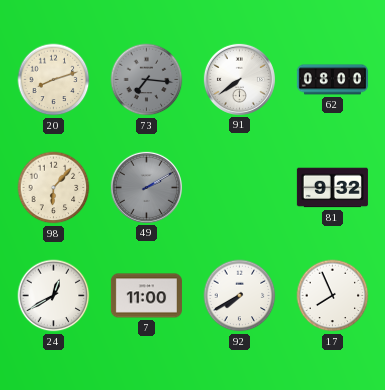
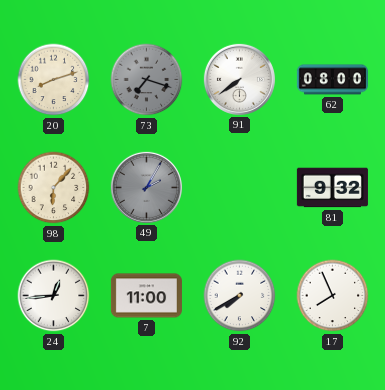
73: 7:16 -> 7:18
49: 2:10 -> 2:05
24: 12:40 -> 12:44
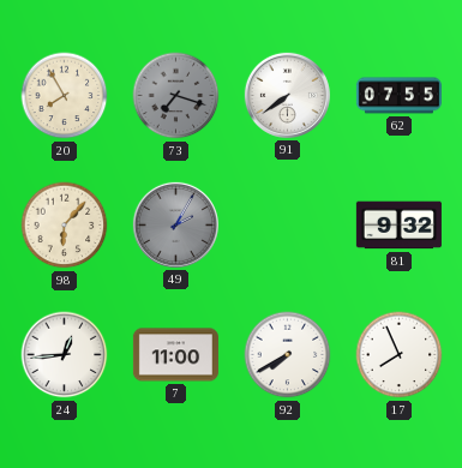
20: 8:12 -> 7:55
62: 08:00 -> 07:55
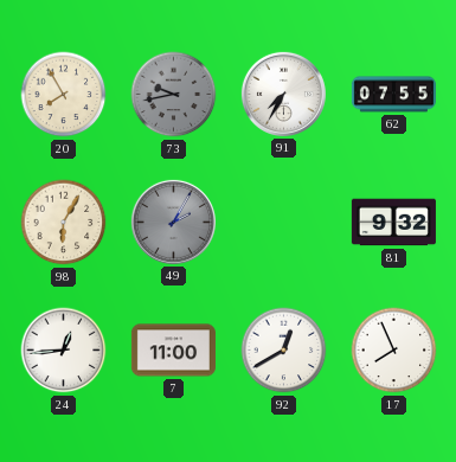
73: 7:18 -> 9:43
91: 7:39 -> 7:35
98: 6:07 -> 6:05
92: 7:40 -> 12:40
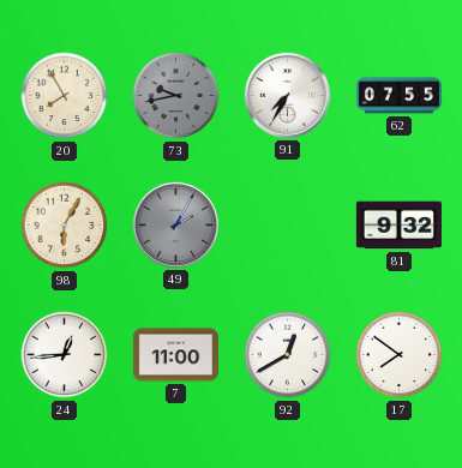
17: 7:56 -> 7:51
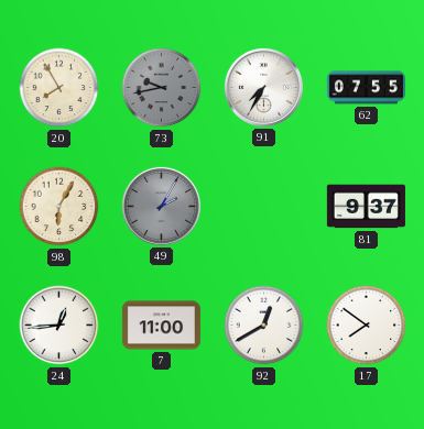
81: 9:32 -> 9:37
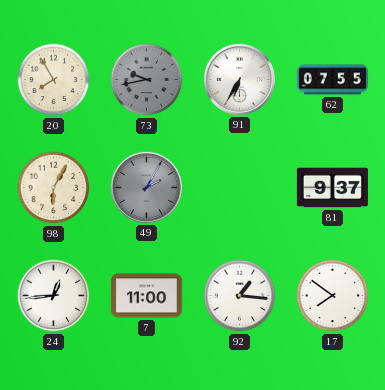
91: 7:35 -> 6:35
92: 12:40 -> 1:16
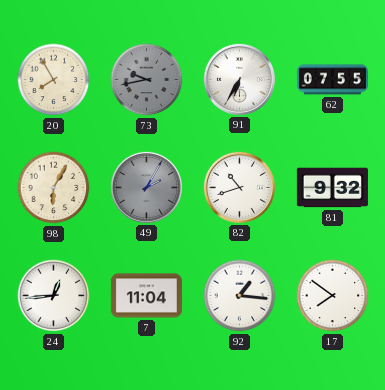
82: none -> 10:42
81: 9:37 -> 9:32
7: 11:00 -> 11:04
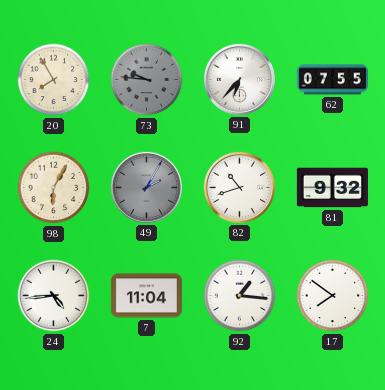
73: 9:43 -> 9:46
91: 6:35 -> 6:37
24: 12:44 -> 4:44
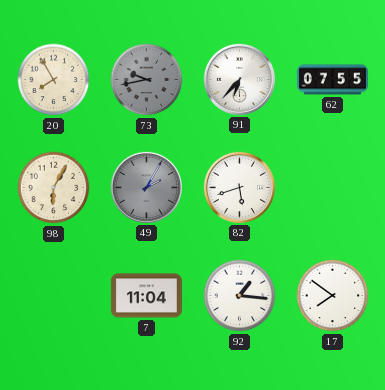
73: 9:46 -> 9:43
82: 10:42 -> 5:42
81: 9:32 -> none
24: 4:44 -> none
